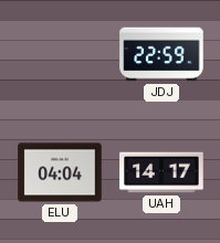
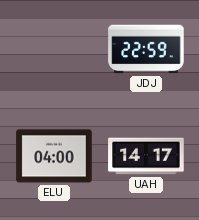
ELU: 04:04 -> 04:00
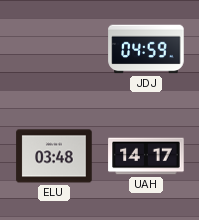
JDJ: 22:59 -> 04:59
ELU: 04:00 -> 03:48
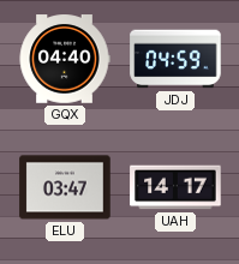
GQX: none -> 04:40
ELU: 03:48 -> 03:47
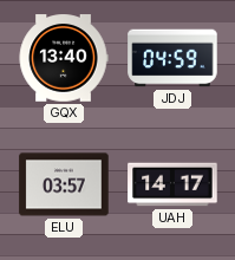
GQX: 04:40 -> 13:40
ELU: 03:47 -> 03:57
